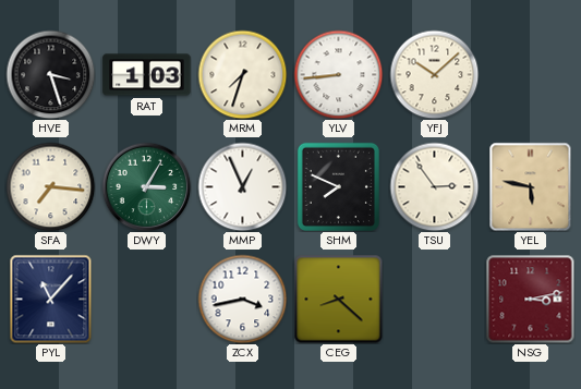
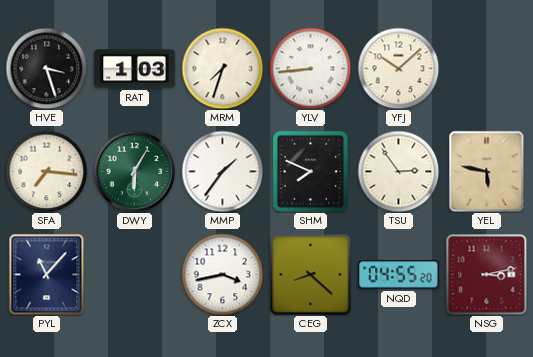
DWY: 3:05 -> 6:05
MMP: 12:56 -> 1:36
NQD: none -> 04:55
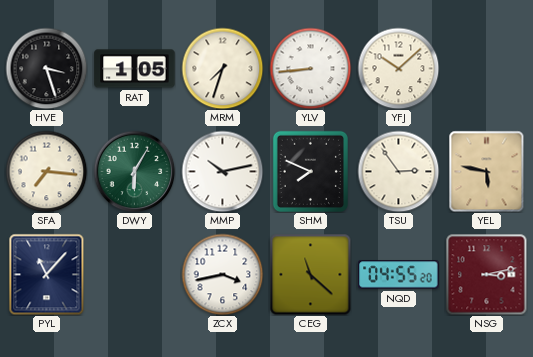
RAT: 1:03 -> 1:05
MMP: 1:36 -> 10:13
CEG: 8:22 -> 11:22
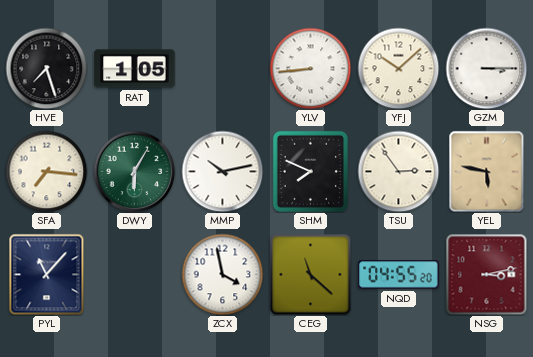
HVE: 3:27 -> 7:27
MRM: 7:33 -> none
GZM: none -> 3:15
ZCX: 3:43 -> 3:58
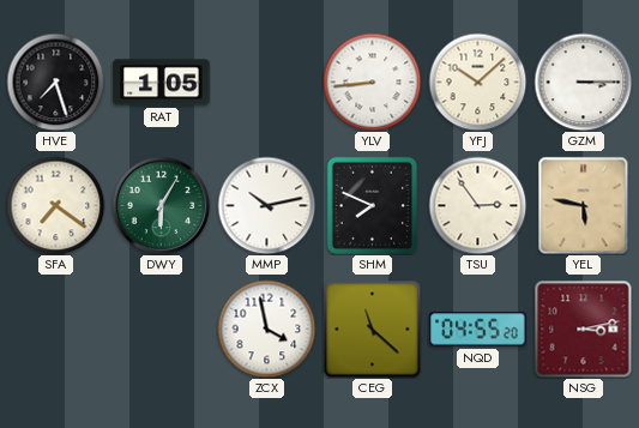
SFA: 7:16 -> 7:21
PYL: 11:07 -> none
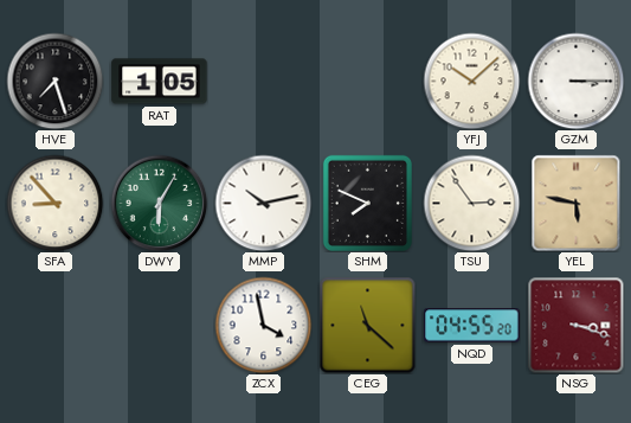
YLV: 8:44 -> none
SFA: 7:21 -> 8:53
NSG: 3:13 -> 3:18
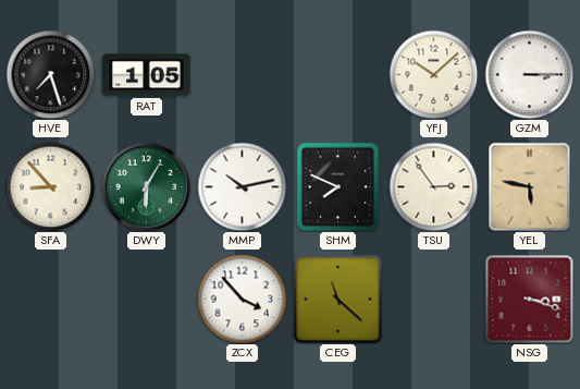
ZCX: 3:58 -> 3:53
NQD: 04:55 -> none
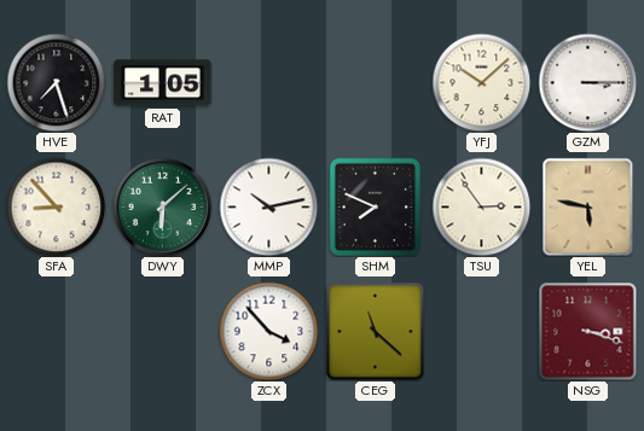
DWY: 6:05 -> 6:08
